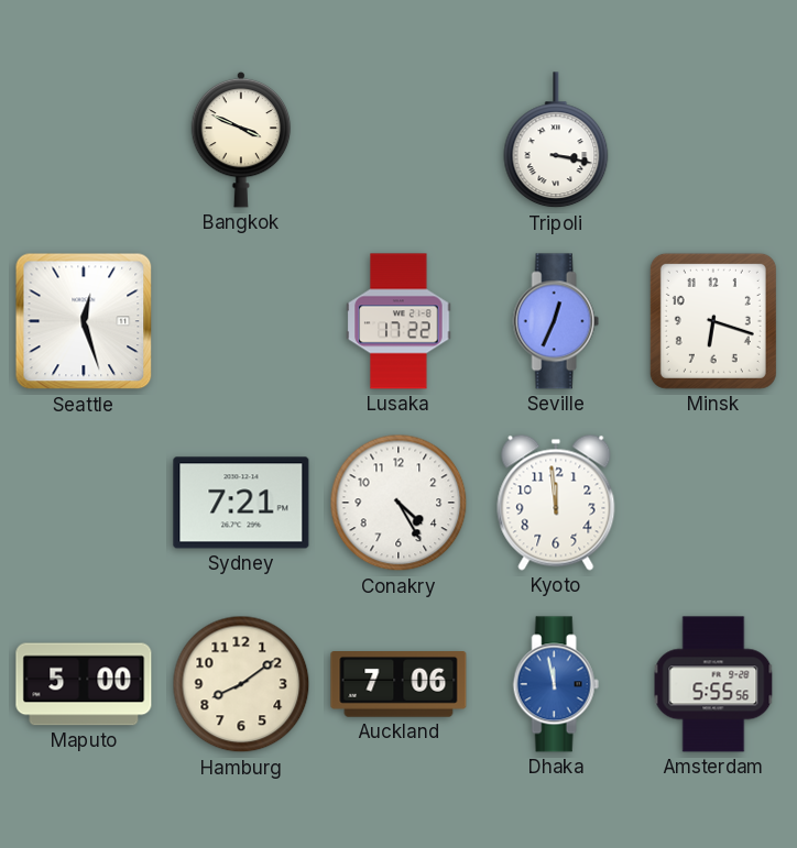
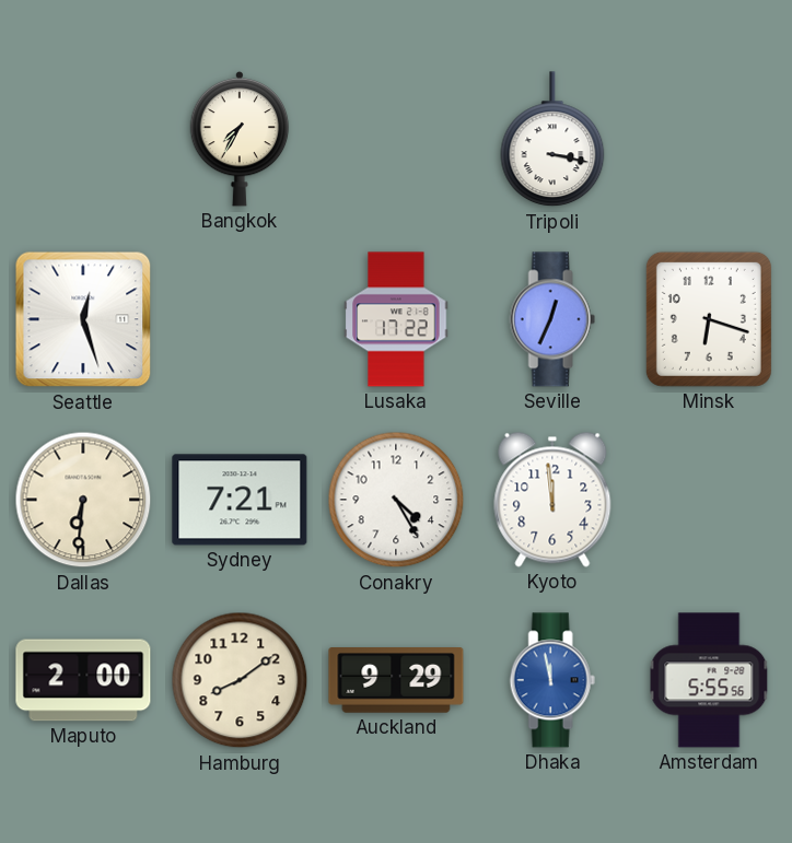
Bangkok: 3:49 -> 7:35
Dallas: none -> 6:31
Maputo: 5:00 -> 2:00
Auckland: 7:06 -> 9:29
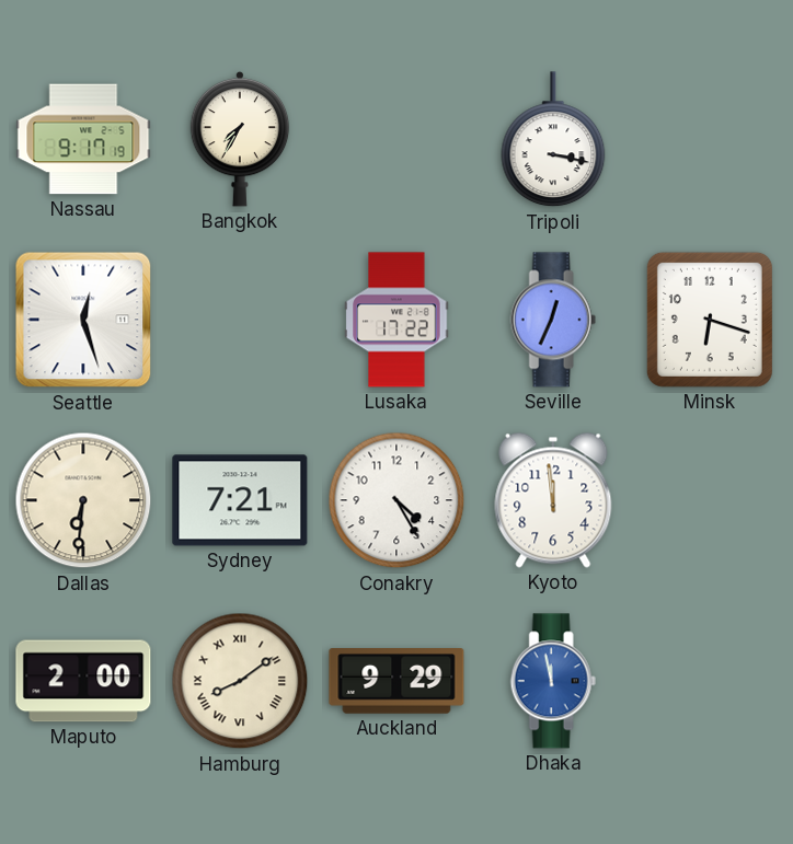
Nassau: none -> 9:17
Hamburg numerals: Arabic -> Roman
Amsterdam: 5:55 -> none
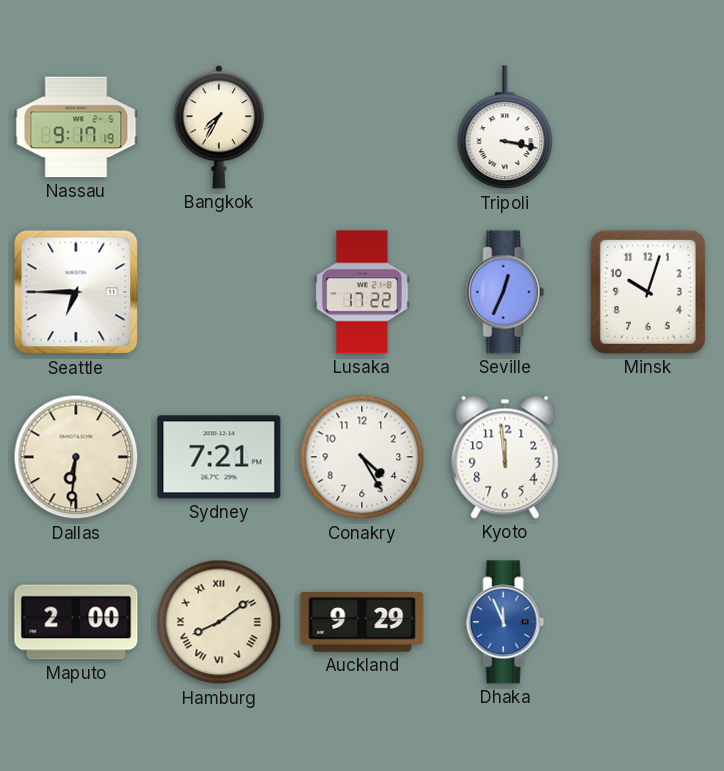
Seattle: 12:27 -> 6:45
Minsk: 6:18 -> 10:03
Dhaka: 11:58 -> 11:56
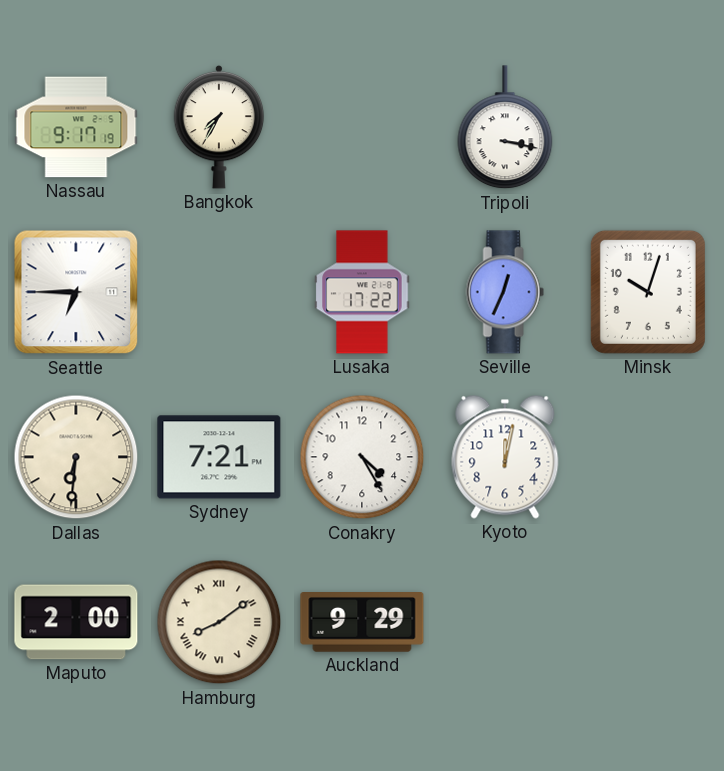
Kyoto: 11:59 -> 12:02
Dhaka: 11:56 -> none
